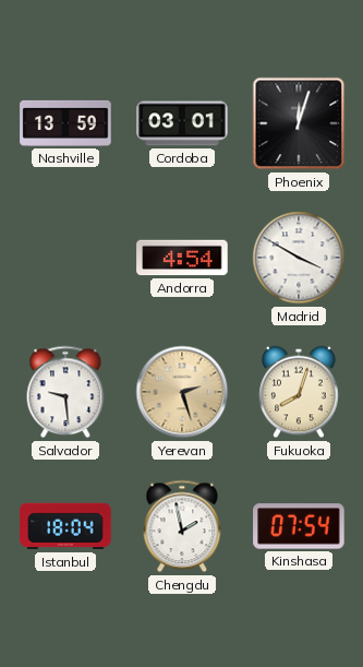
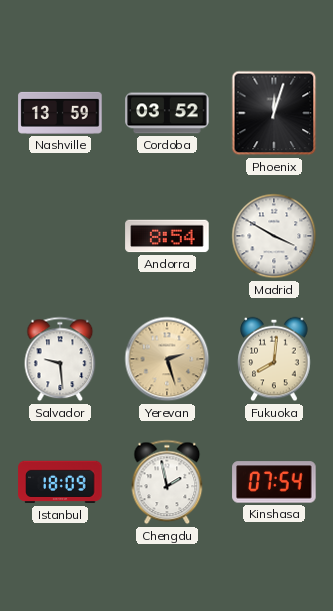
Cordoba: 03:01 -> 03:52
Andorra: 4:54 -> 8:54
Fukuoka: 8:03 -> 8:01
Istanbul: 18:04 -> 18:09
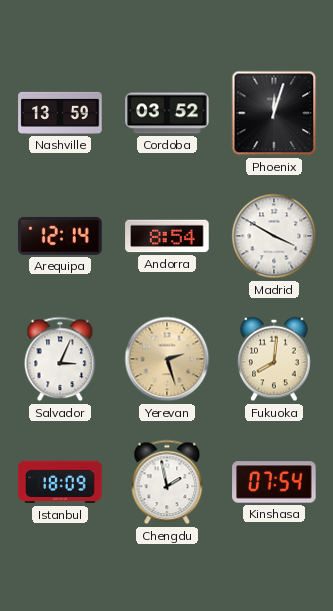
Arequipa: none -> 12:14
Salvador: 9:29 -> 3:04
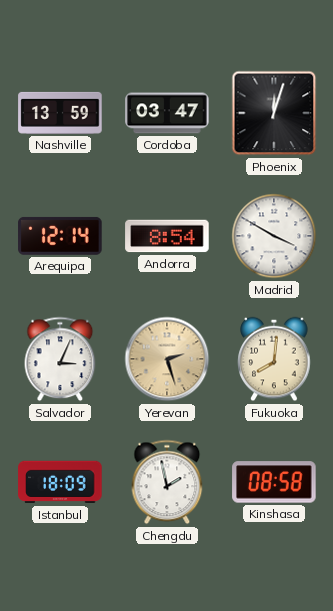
Cordoba: 03:52 -> 03:47
Kinshasa: 07:54 -> 08:58
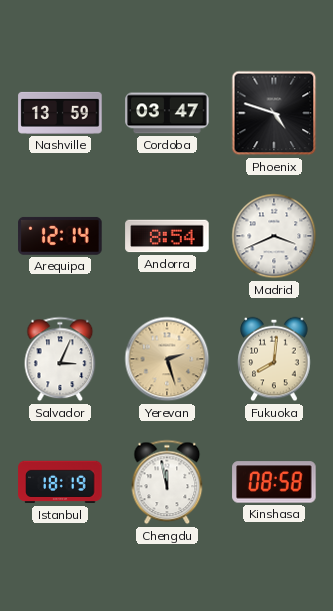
Phoenix: 12:03 -> 4:48
Madrid: 3:50 -> 3:41
Istanbul: 18:09 -> 18:19
Chengdu: 1:58 -> 11:58
